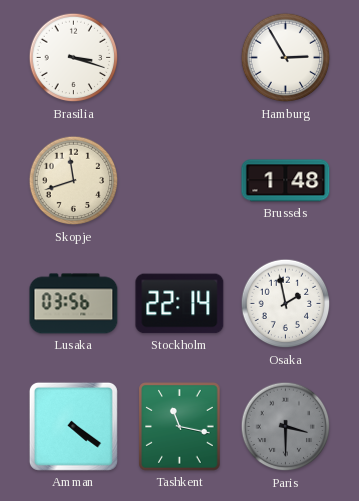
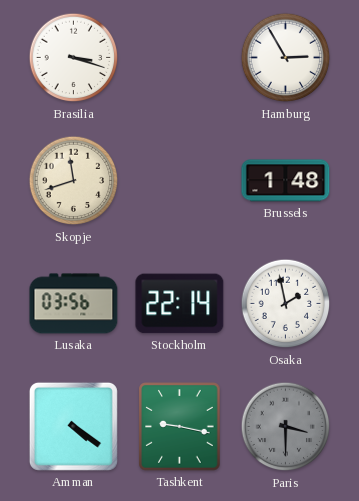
Tashkent: 11:17 -> 9:17
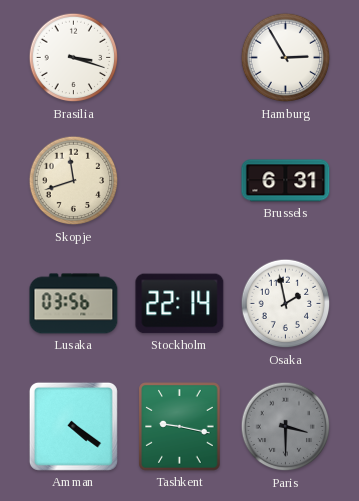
Brussels: 1:48 -> 6:31
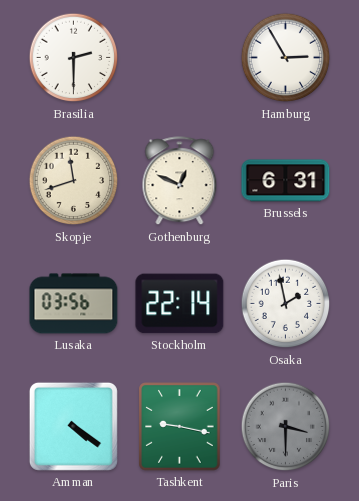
Brasilia: 3:18 -> 2:30
Gothenburg: none -> 12:49
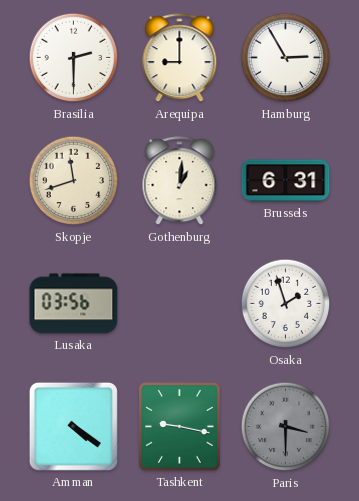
Arequipa: none -> 9:00
Gothenburg: 12:49 -> 1:01
Stockholm: 22:14 -> none
Osaka: 1:58 -> 1:57
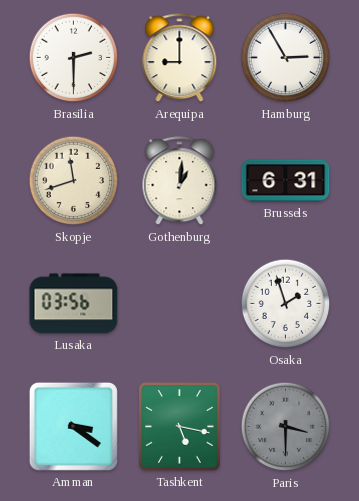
Amman: 4:21 -> 3:21
Tashkent: 9:17 -> 5:17
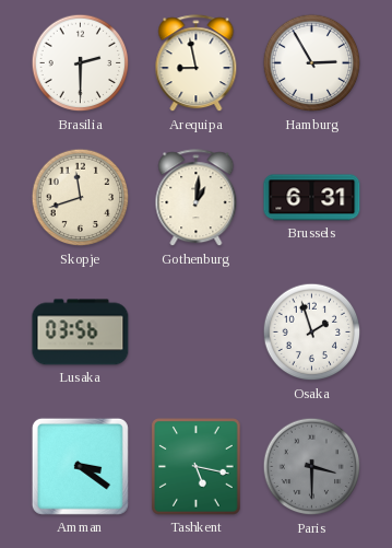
Arequipa: 9:00 -> 8:58
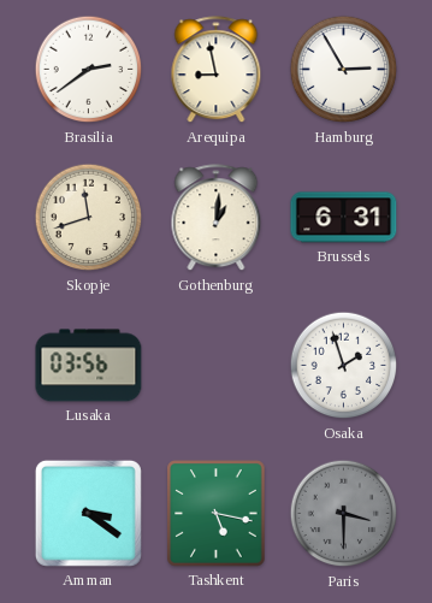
Brasilia: 2:30 -> 2:39
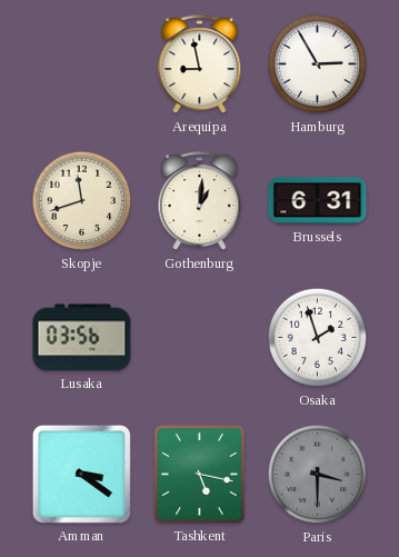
Brasilia: 2:39 -> none
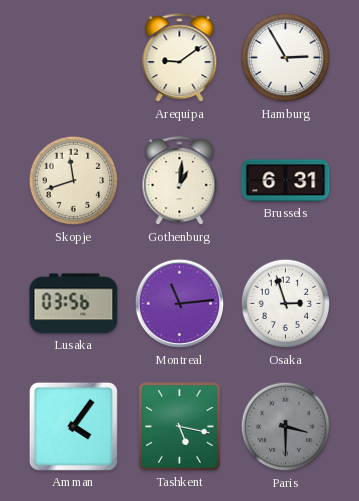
Arequipa: 8:58 -> 9:09
Montreal: none -> 11:14
Osaka: 1:57 -> 2:57
Amman: 3:21 -> 4:06
